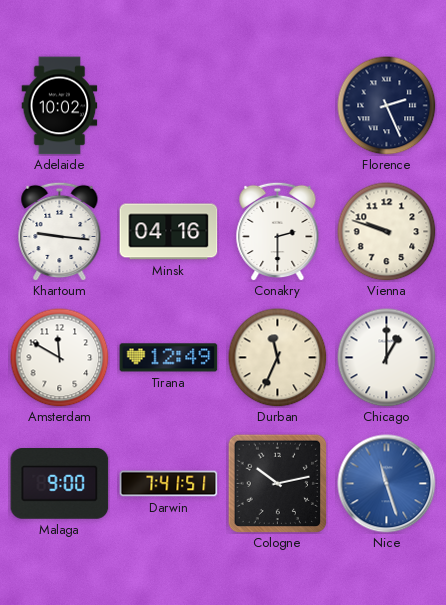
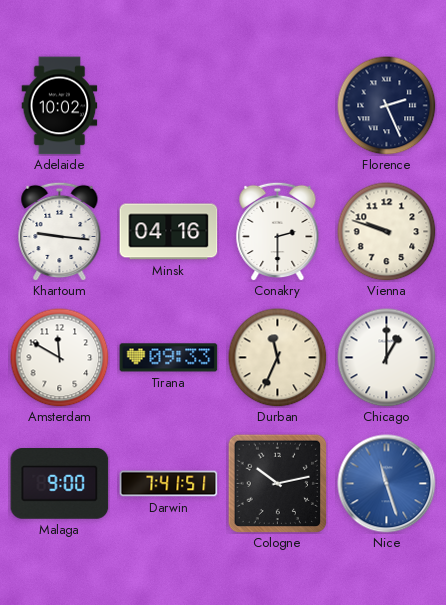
Tirana: 12:49 -> 09:33
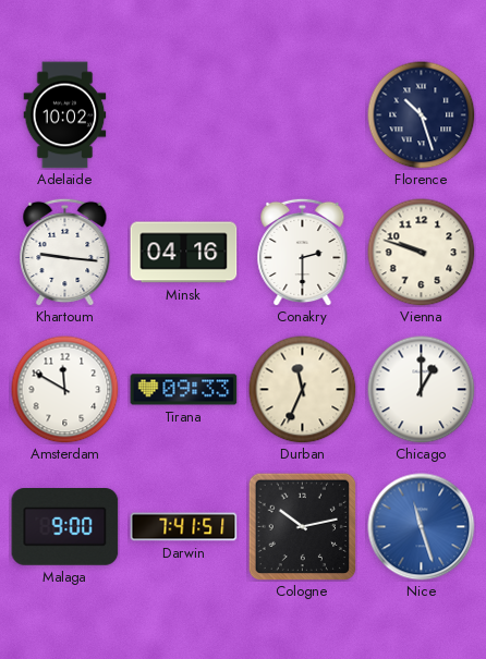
Florence: 2:26 -> 10:27
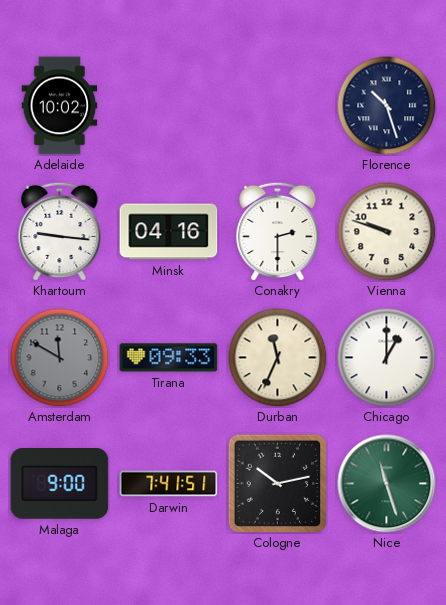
Amsterdam dial: white -> grey
Nice dial: blue -> green
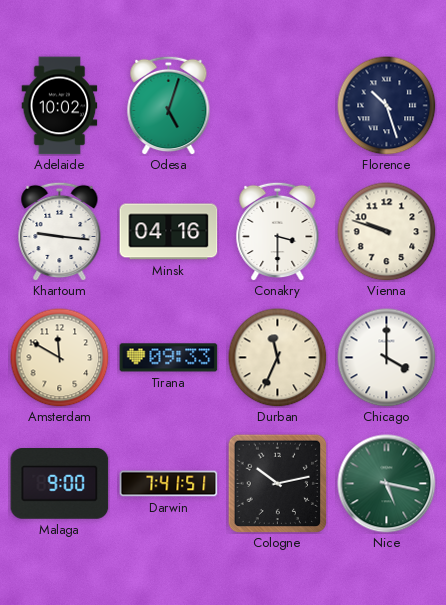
Odesa: none -> 5:03
Conakry: 2:30 -> 3:30
Amsterdam dial: grey -> cream
Chicago: 1:00 -> 4:00
Nice: 11:27 -> 5:17
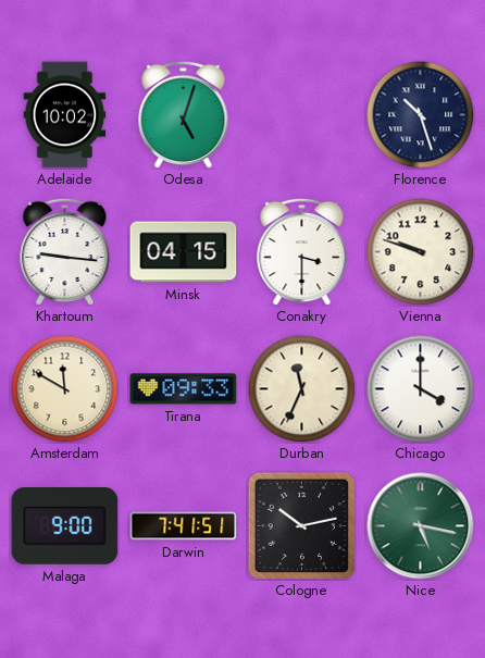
Minsk: 04:16 -> 04:15
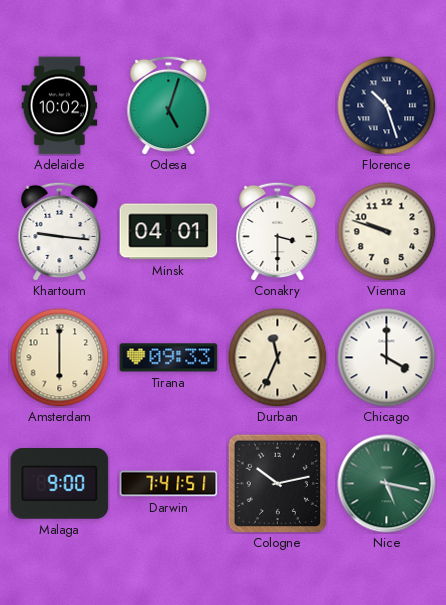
Minsk: 04:15 -> 04:01
Amsterdam: 11:50 -> 6:00
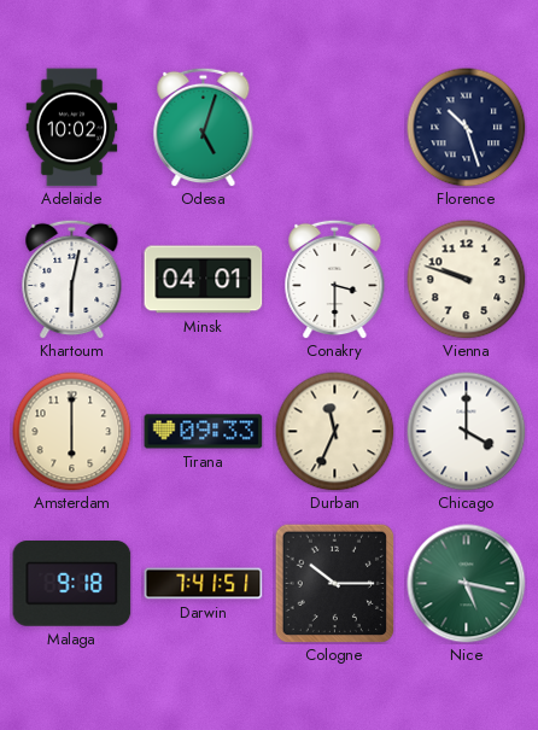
Khartoum: 9:16 -> 6:02
Malaga: 9:00 -> 9:18
Cologne: 10:13 -> 10:15
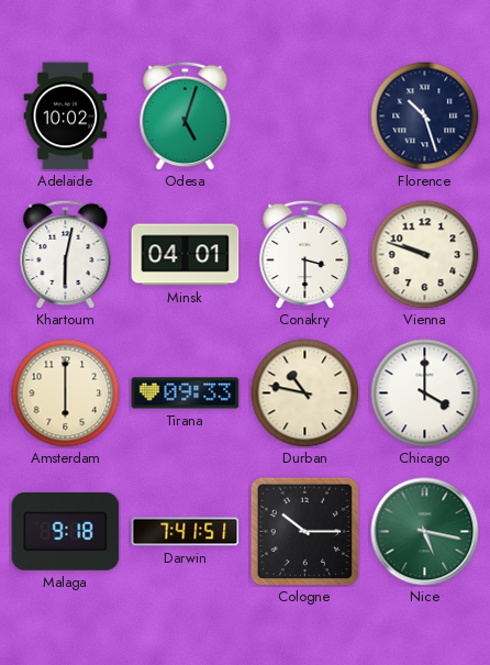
Durban: 11:34 -> 10:47
